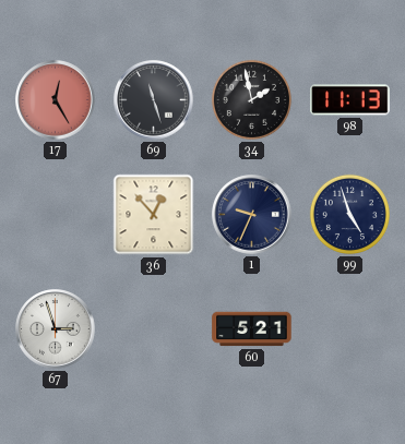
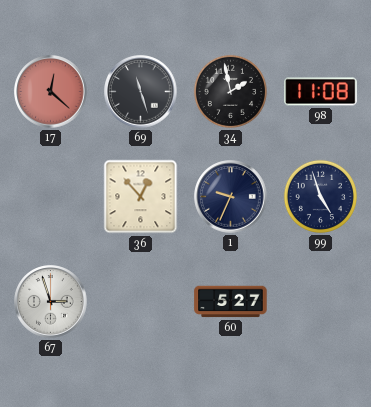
17: 12:25 -> 12:22
98: 11:13 -> 11:08
60: 5:21 -> 5:27
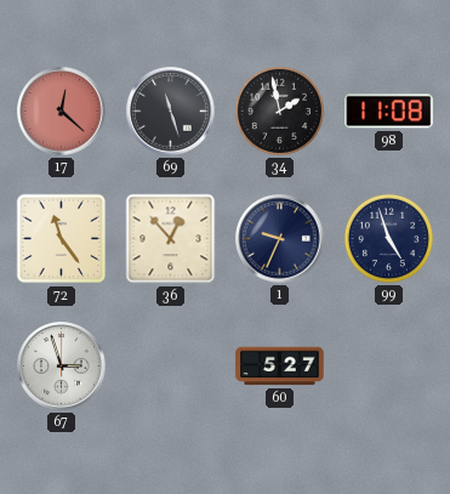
72: none -> 11:24
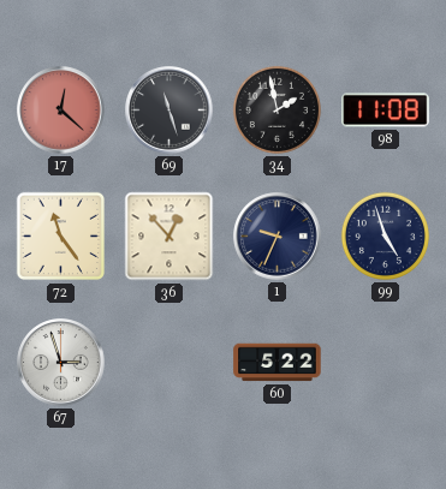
60: 5:27 -> 5:22
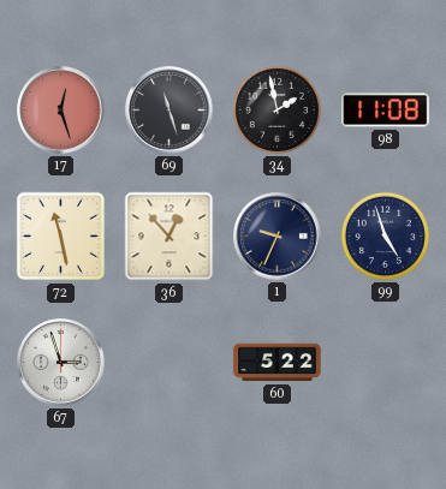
17: 12:22 -> 12:27
72: 11:24 -> 11:28
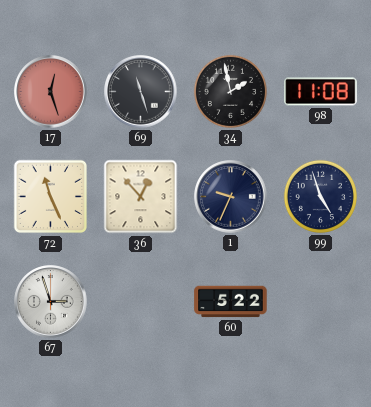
72: 11:28 -> 11:26
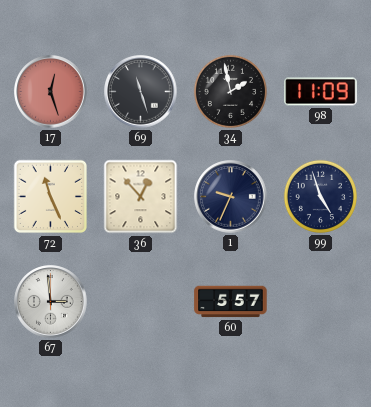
98: 11:08 -> 11:09
67: 2:57 -> 2:59
60: 5:22 -> 5:57
